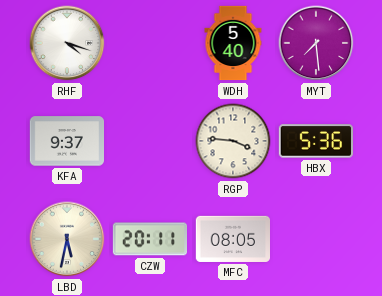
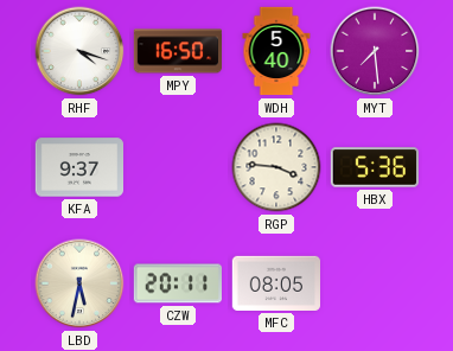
MPY: none -> 16:50
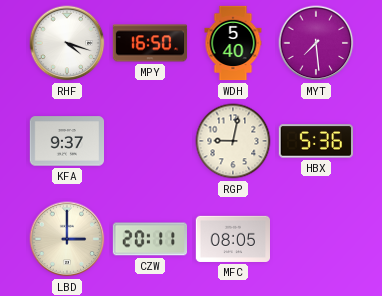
RGP: 3:46 -> 9:02
LBD: 5:32 -> 3:00
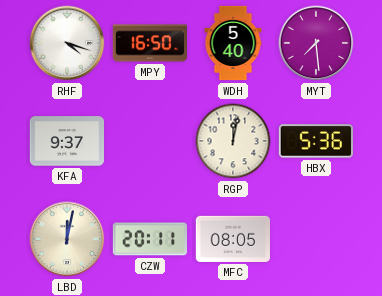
RGP: 9:02 -> 12:02
LBD: 3:00 -> 12:02
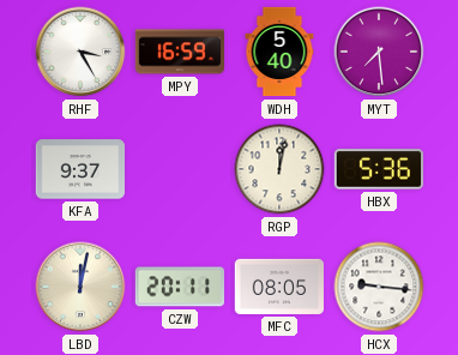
RHF: 4:18 -> 3:25
MPY: 16:50 -> 16:59
HCX: none -> 9:16
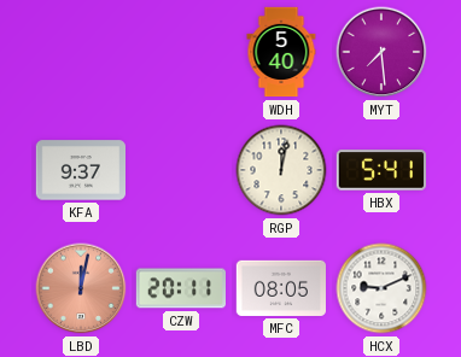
RHF: 3:25 -> none
MPY: 16:59 -> none
HBX: 5:36 -> 5:41
LBD dial: cream -> salmon
HCX: 9:16 -> 9:11
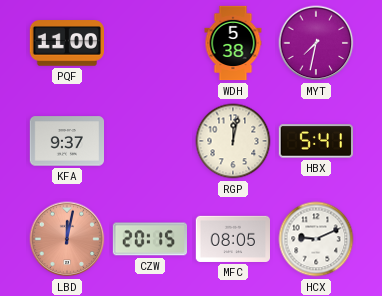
PQF: none -> 11:00
WDH: 5:40 -> 5:38
MYT: 7:29 -> 7:32
CZW: 20:11 -> 20:15
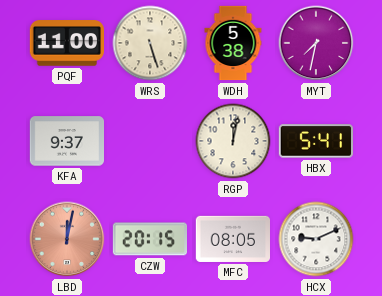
WRS: none -> 5:27
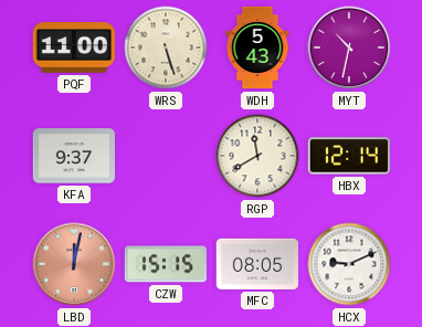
WDH: 5:38 -> 5:43
MYT: 7:32 -> 10:32
RGP: 12:02 -> 11:40
HBX: 5:41 -> 12:14
CZW: 20:15 -> 15:15
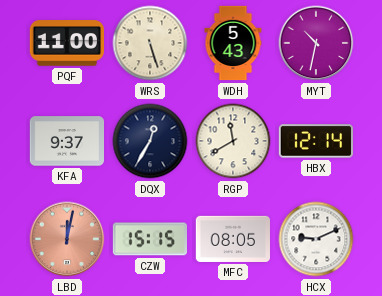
DQX: none -> 12:35
